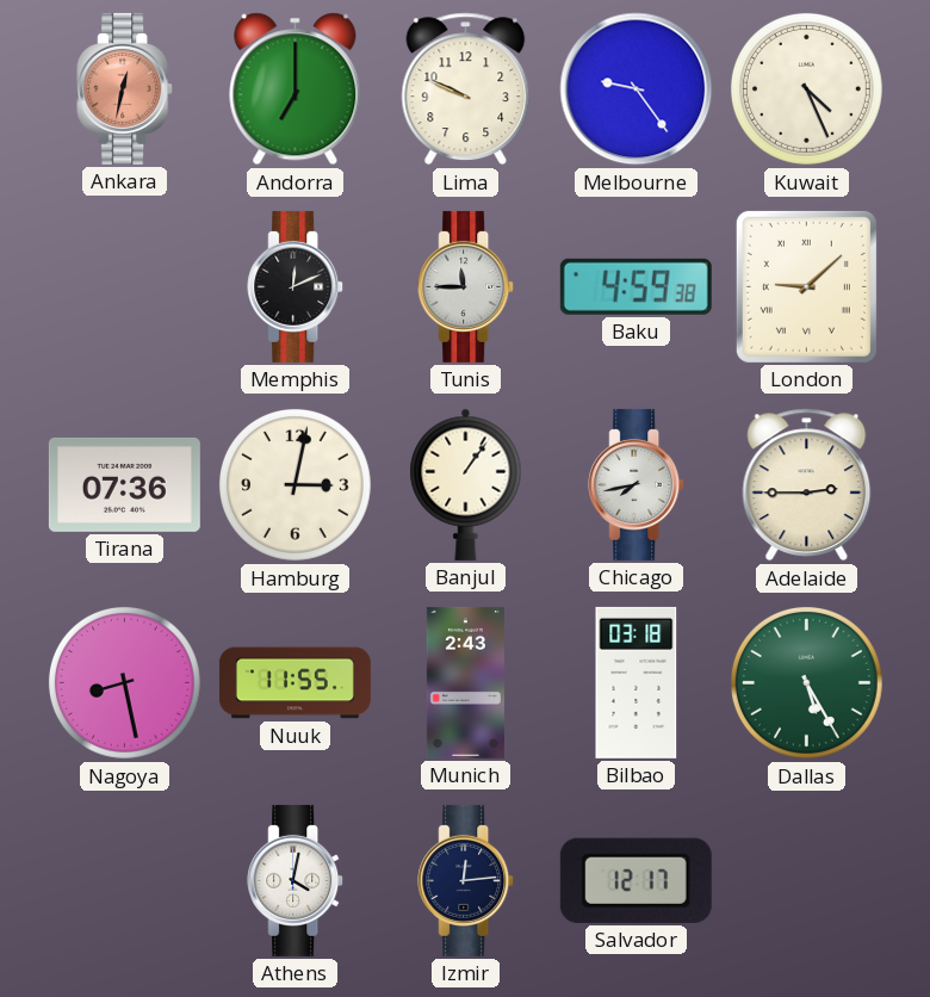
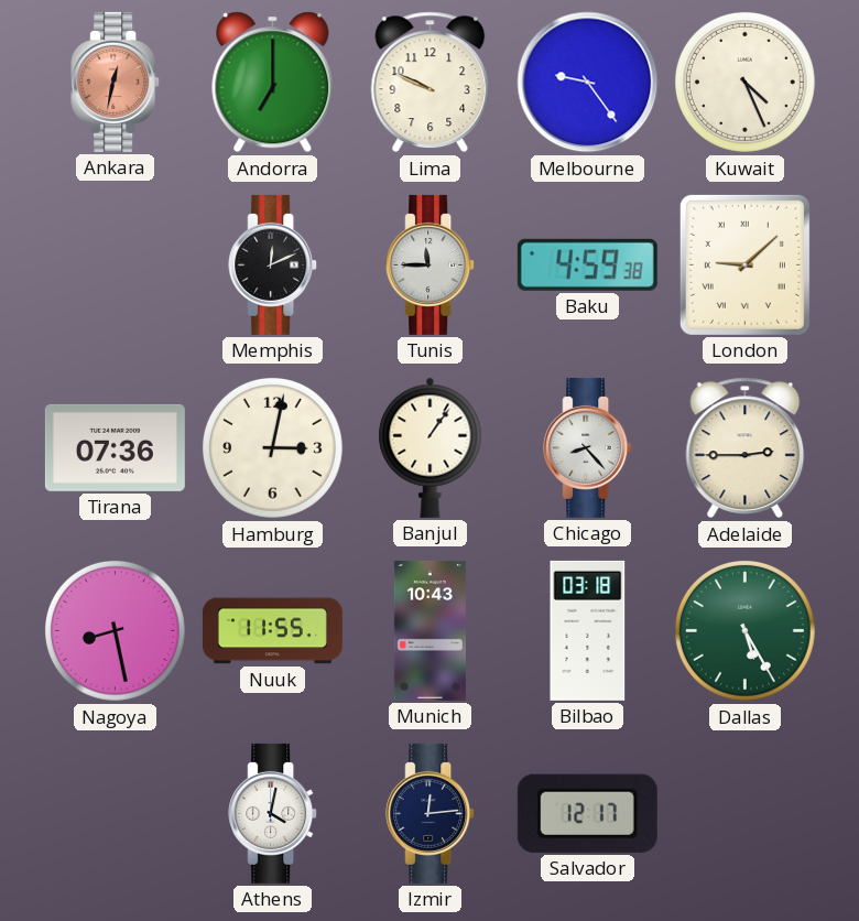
Chicago: 7:43 -> 8:23
Munich: 2:43 -> 10:43
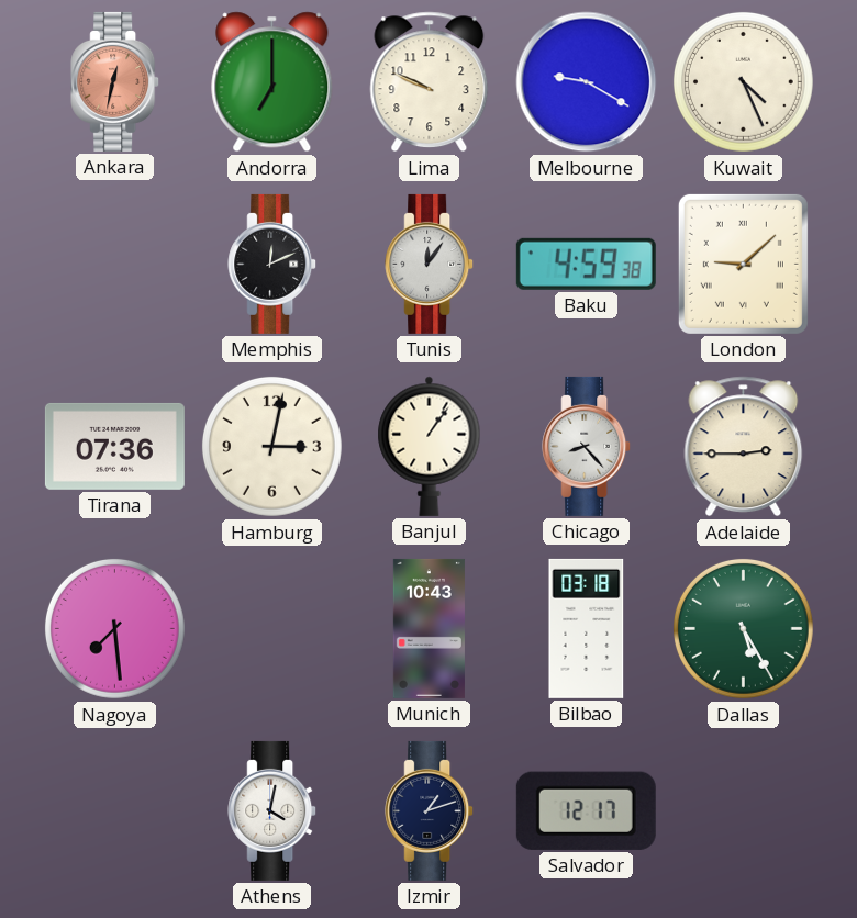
Melbourne: 9:24 -> 9:20
Tunis: 11:45 -> 12:06
Nagoya: 8:28 -> 7:29
Nuuk: 11:55 -> none
Izmir: 12:14 -> 1:12
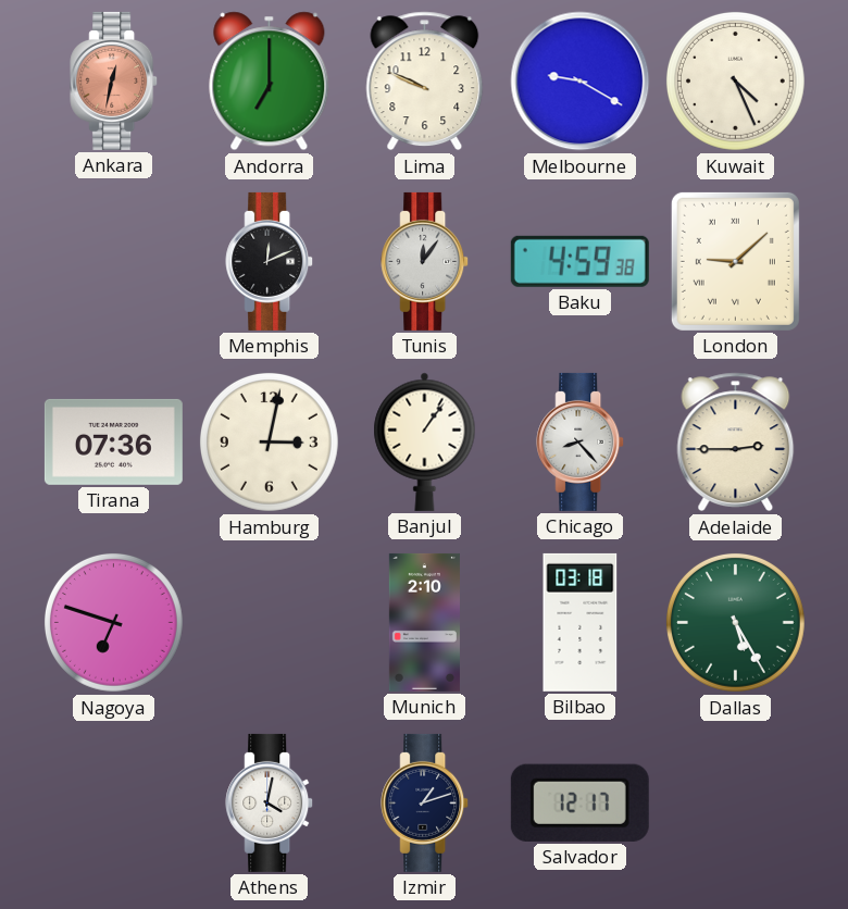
Nagoya: 7:29 -> 6:48
Munich: 10:43 -> 2:10
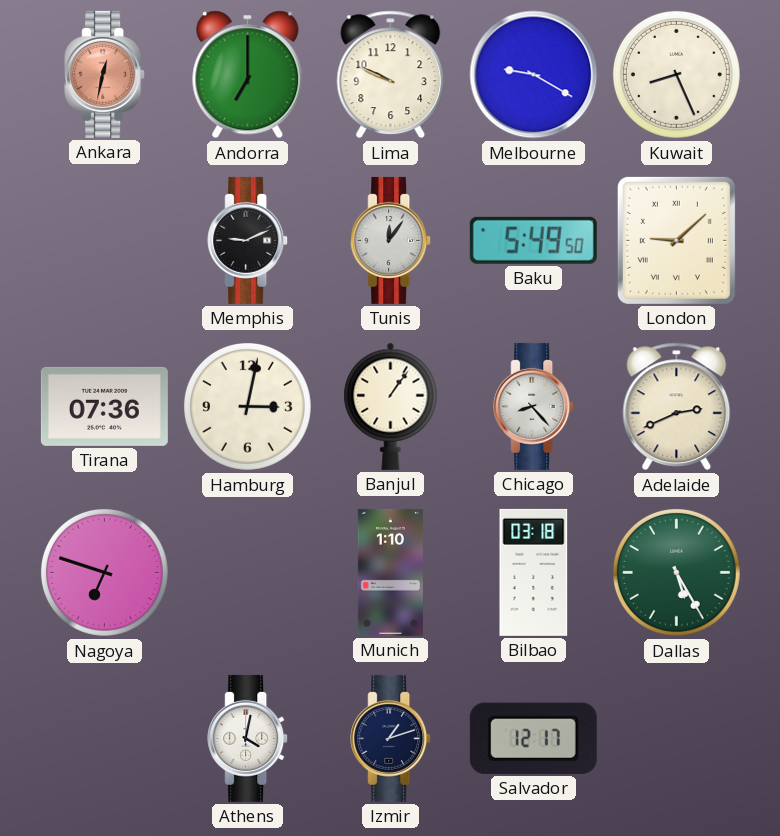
Kuwait: 4:26 -> 8:26
Memphis: 12:11 -> 9:11
Baku: 4:59 -> 5:49
Adelaide: 2:45 -> 2:41
Munich: 2:10 -> 1:10
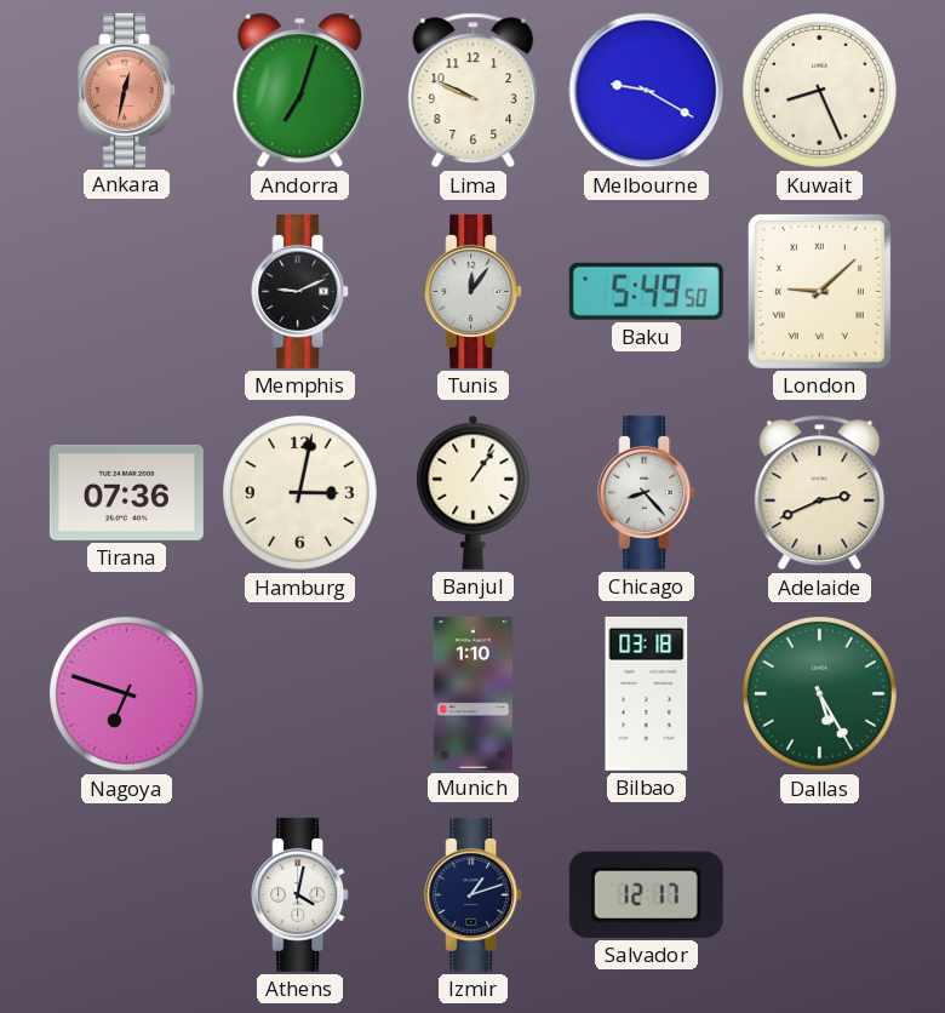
Andorra: 7:00 -> 7:03
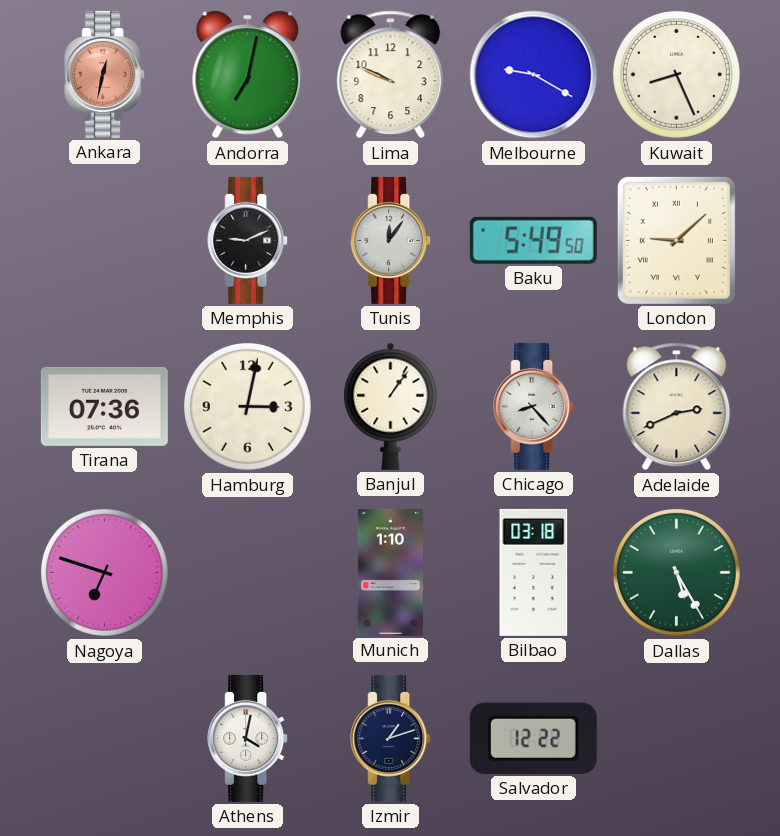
Andorra: 7:03 -> 7:02
Salvador: 12:17 -> 12:22
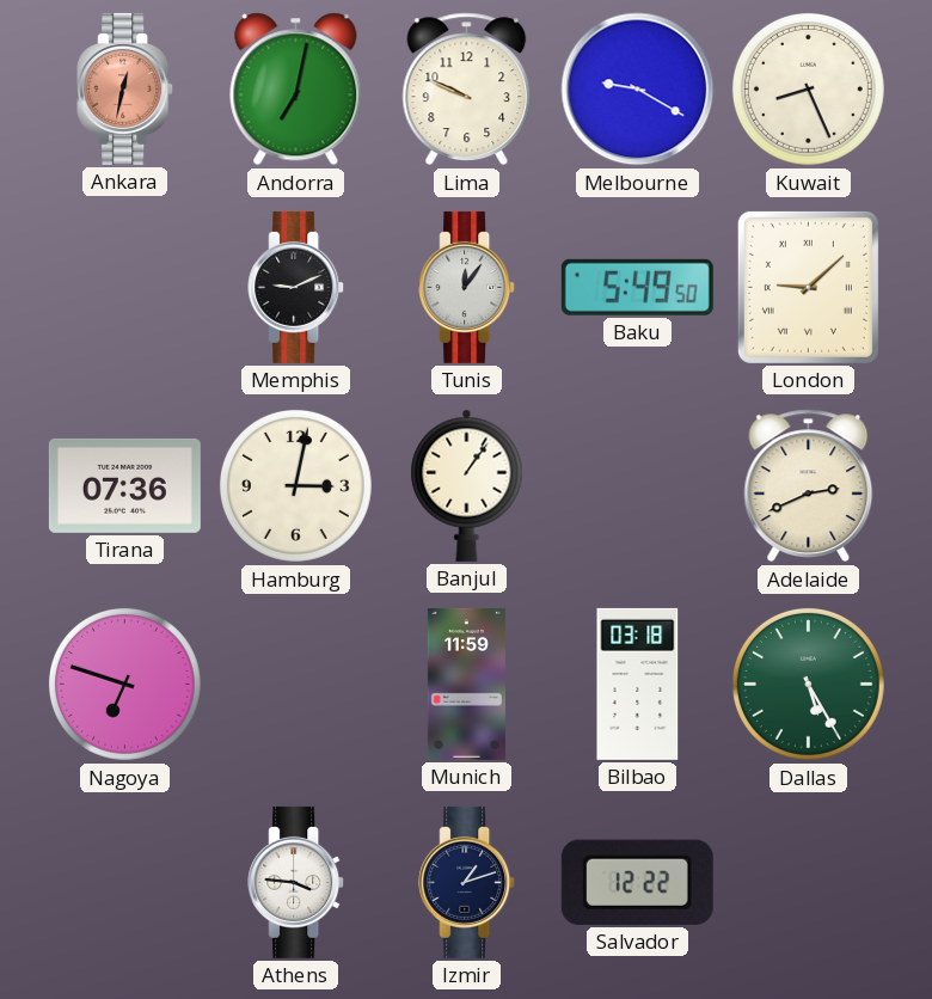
Chicago: 8:23 -> none
Munich: 1:10 -> 11:59
Athens: 4:02 -> 3:46
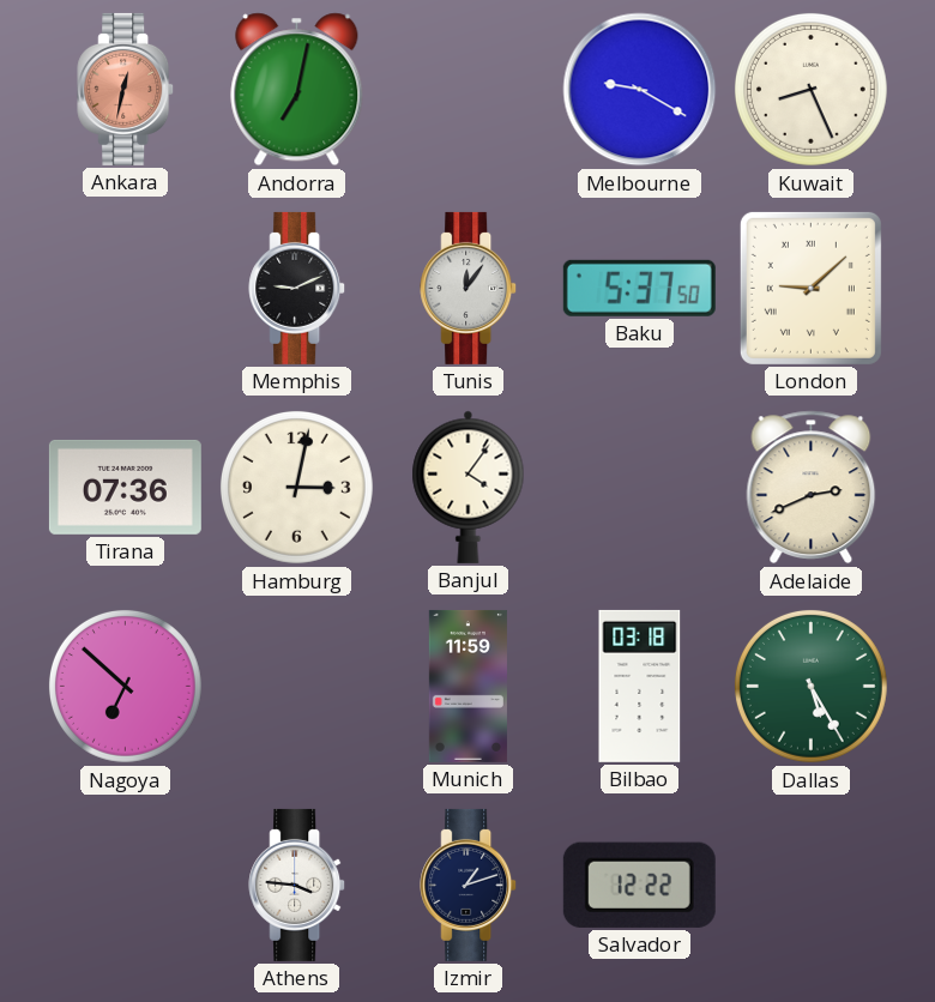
Lima: 9:49 -> none
Baku: 5:49 -> 5:37
Banjul: 1:06 -> 4:06
Nagoya: 6:48 -> 6:52
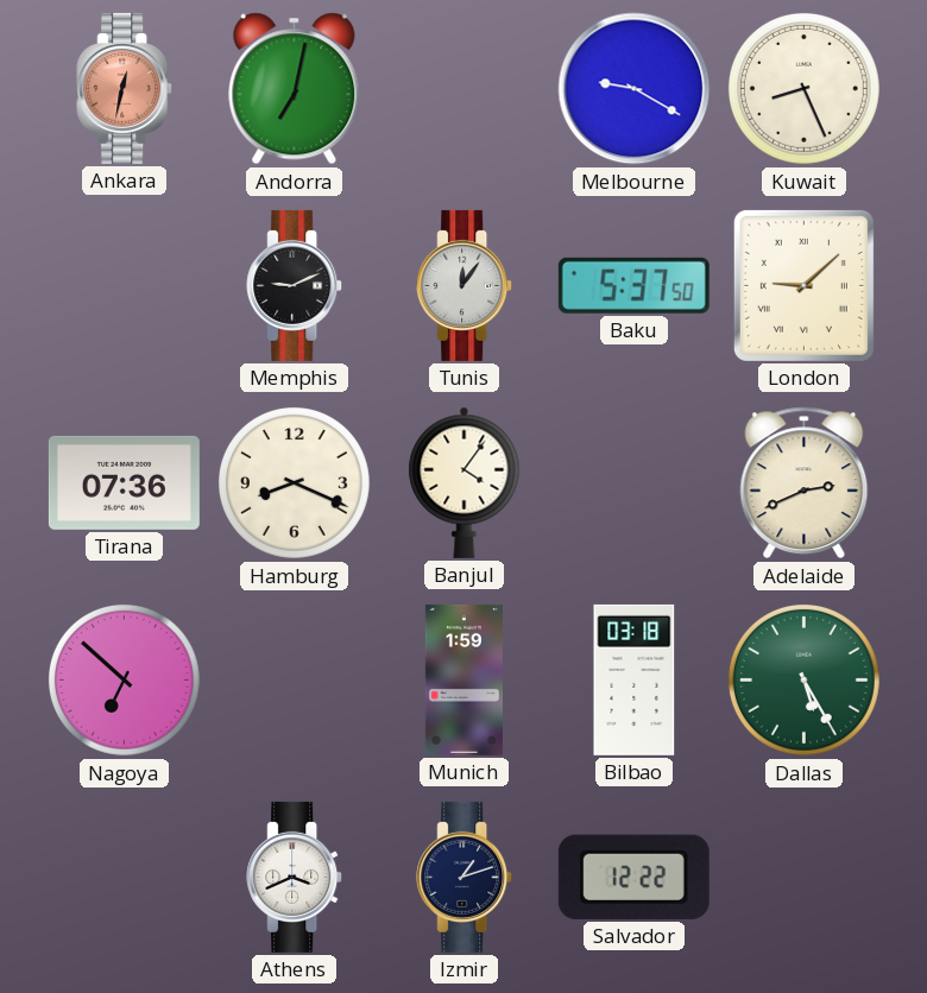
Hamburg: 3:02 -> 8:19
Munich: 11:59 -> 1:59
Athens: 3:46 -> 3:41
